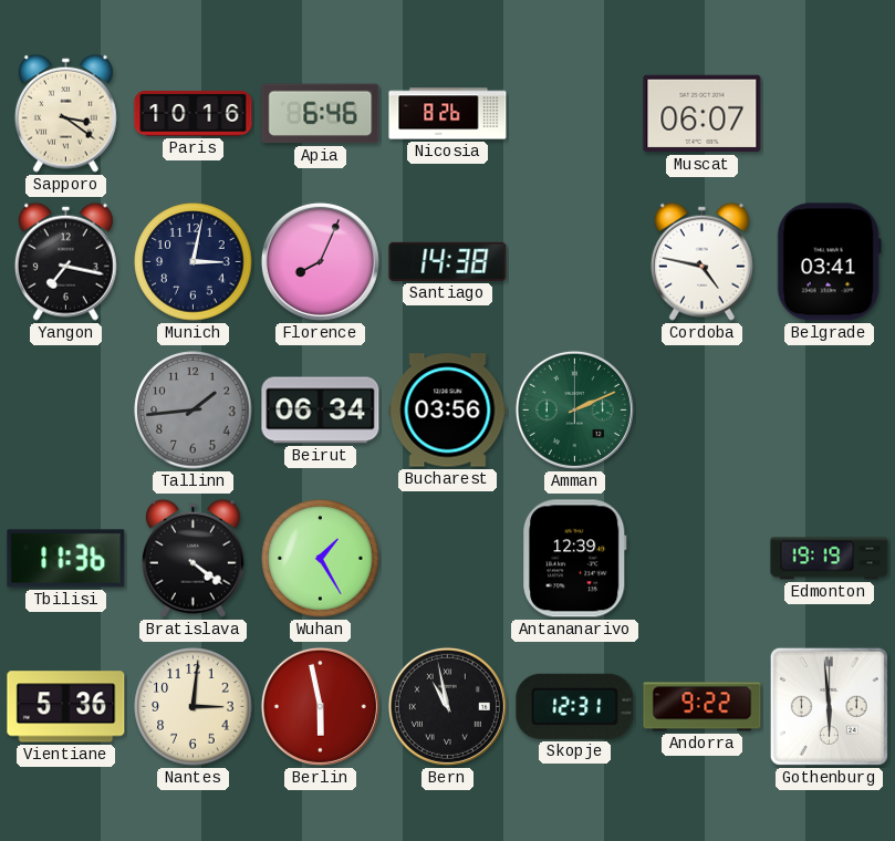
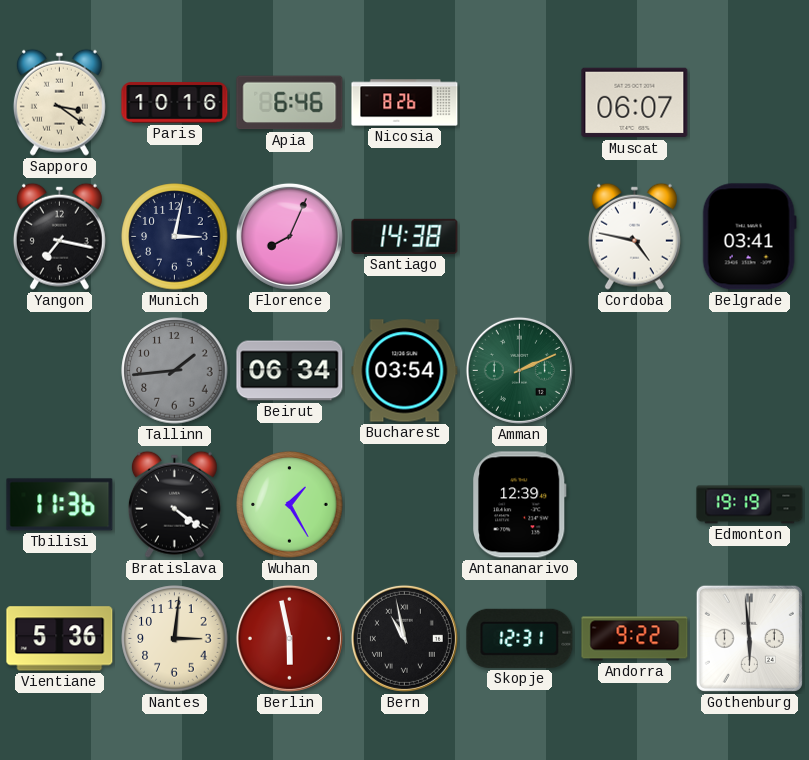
Bucharest: 03:56 -> 03:54
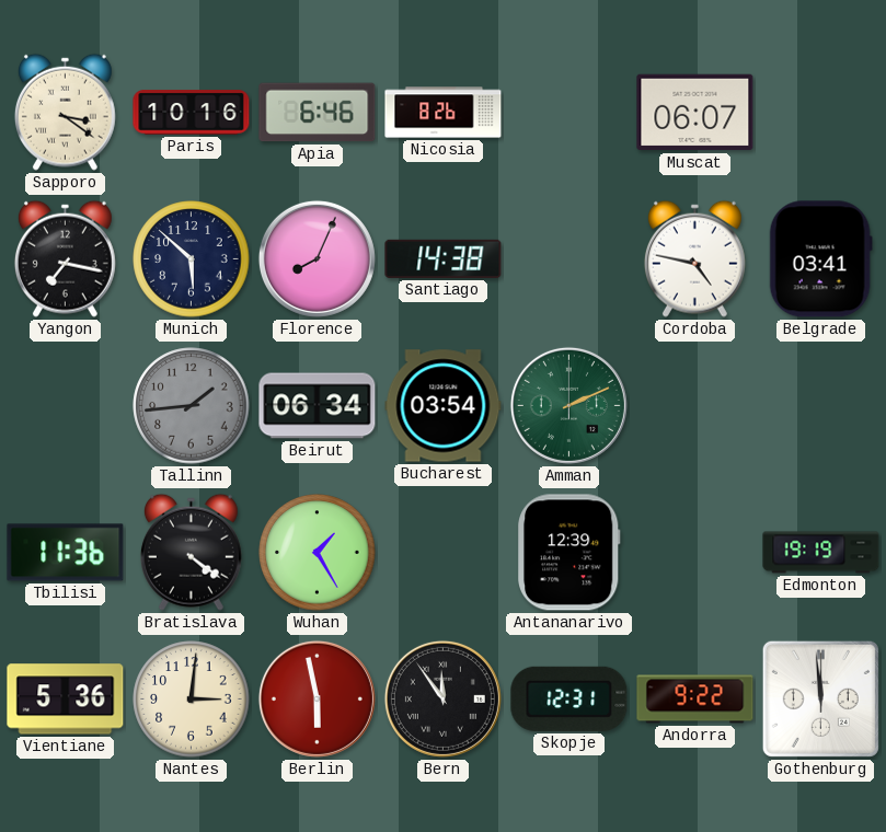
Munich: 3:02 -> 5:52
Bern: 10:58 -> 11:54
Gothenburg: 5:59 -> 11:59
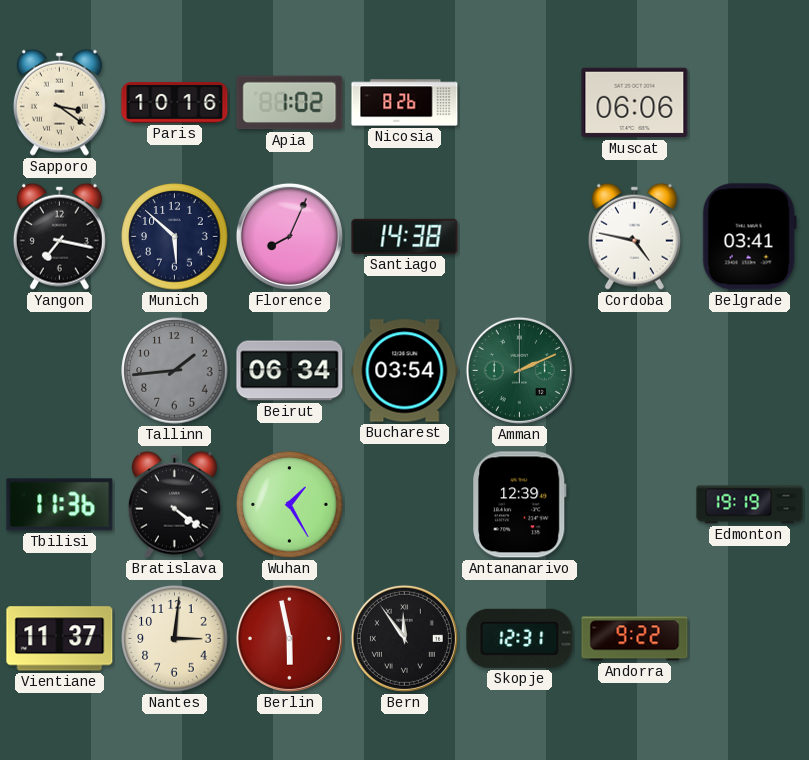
Apia: 6:46 -> 1:02
Muscat: 06:07 -> 06:06
Vientiane: 5:36 -> 11:37
Gothenburg: 11:59 -> none
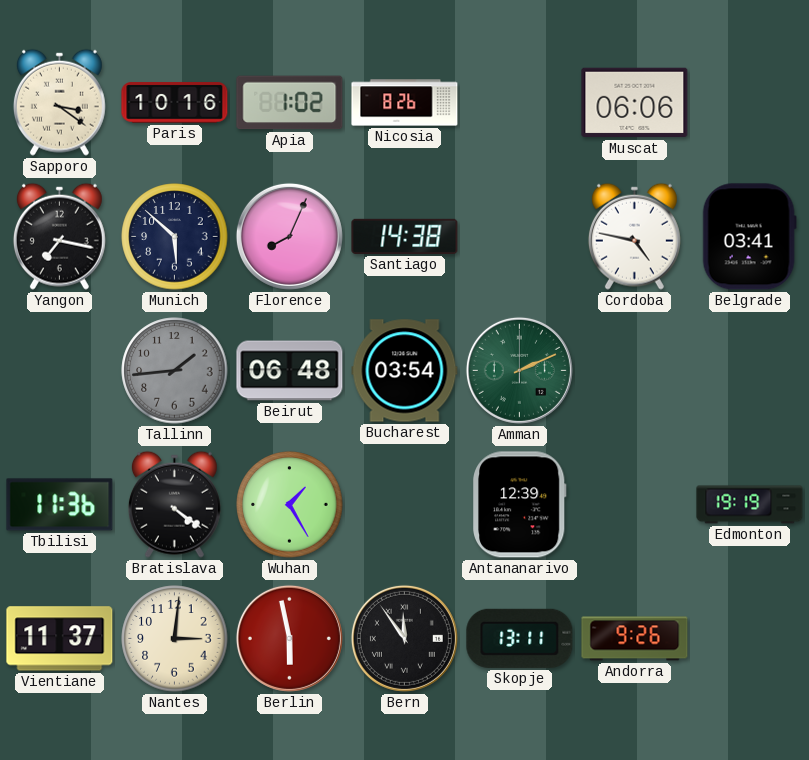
Beirut: 06:34 -> 06:48
Skopje: 12:31 -> 13:11
Andorra: 9:22 -> 9:26
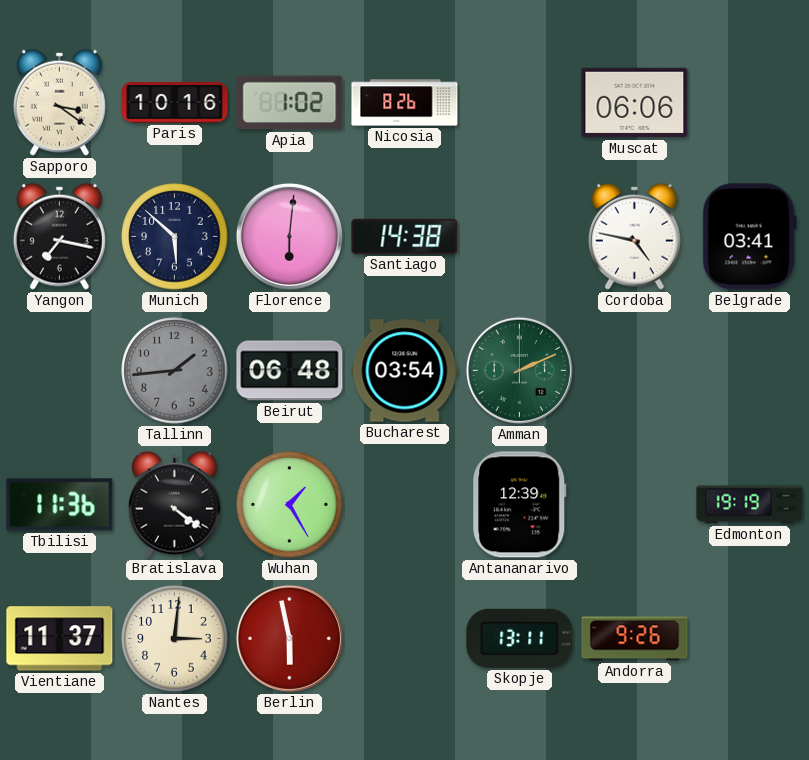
Florence: 8:04 -> 6:01
Bern: 11:54 -> none
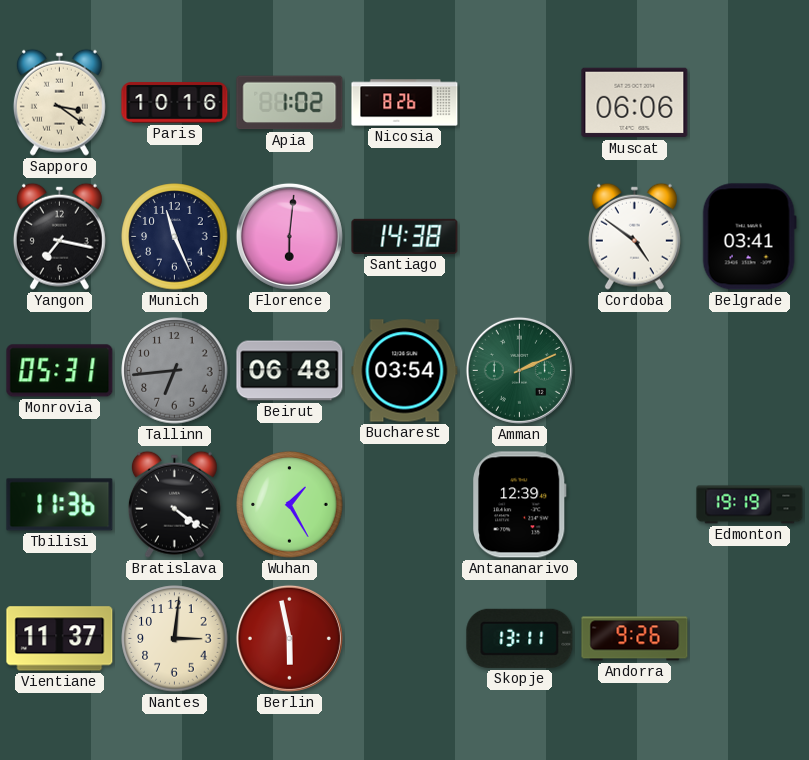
Munich: 5:52 -> 11:26
Cordoba: 4:47 -> 4:51
Monrovia: none -> 05:31
Tallinn: 1:44 -> 6:44
